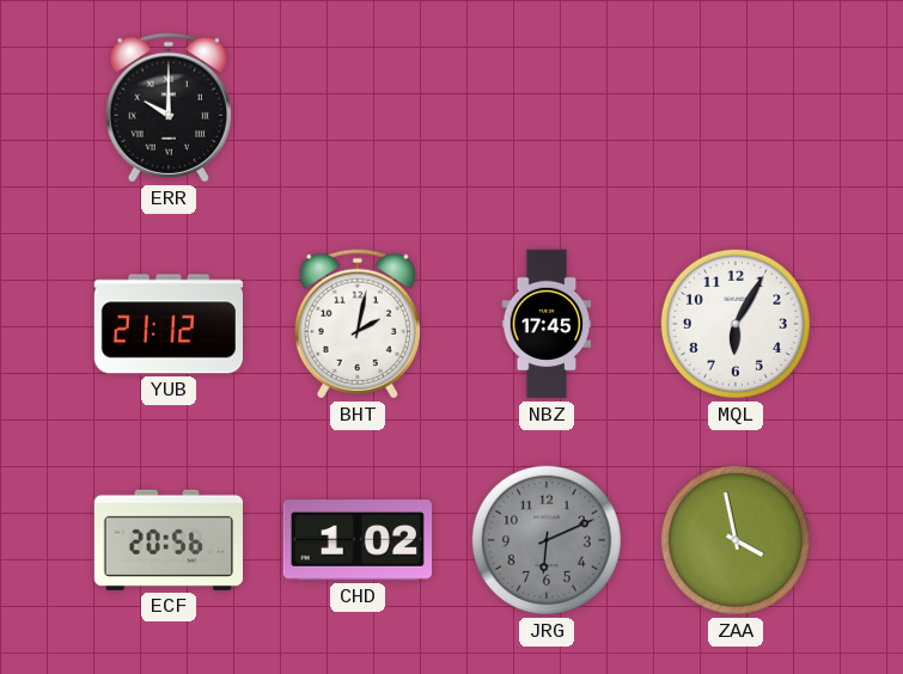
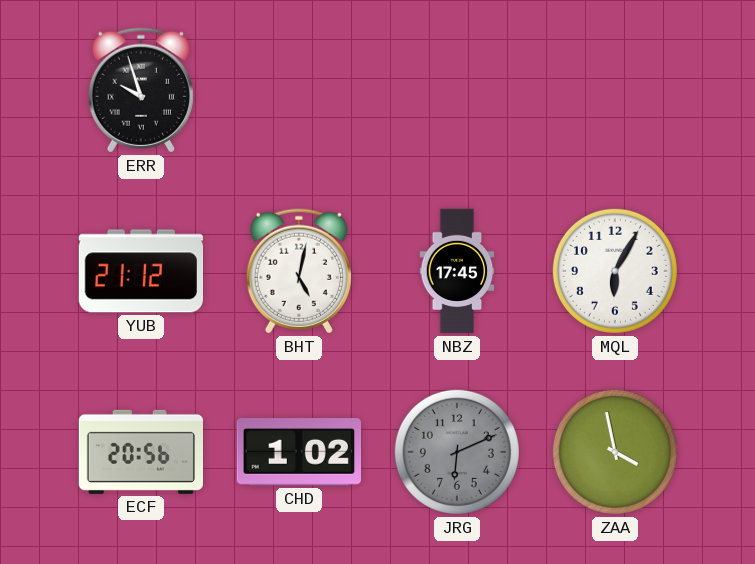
ERR: 10:00 -> 9:57
BHT: 2:02 -> 5:02
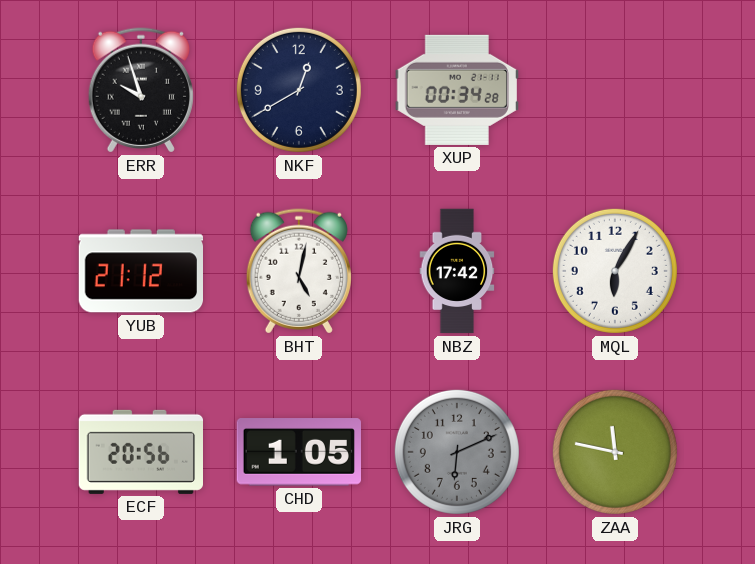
NKF: none -> 12:40
XUP: none -> 00:34
NBZ: 17:45 -> 17:42
CHD: 1:02 -> 1:05
ZAA: 3:58 -> 11:47
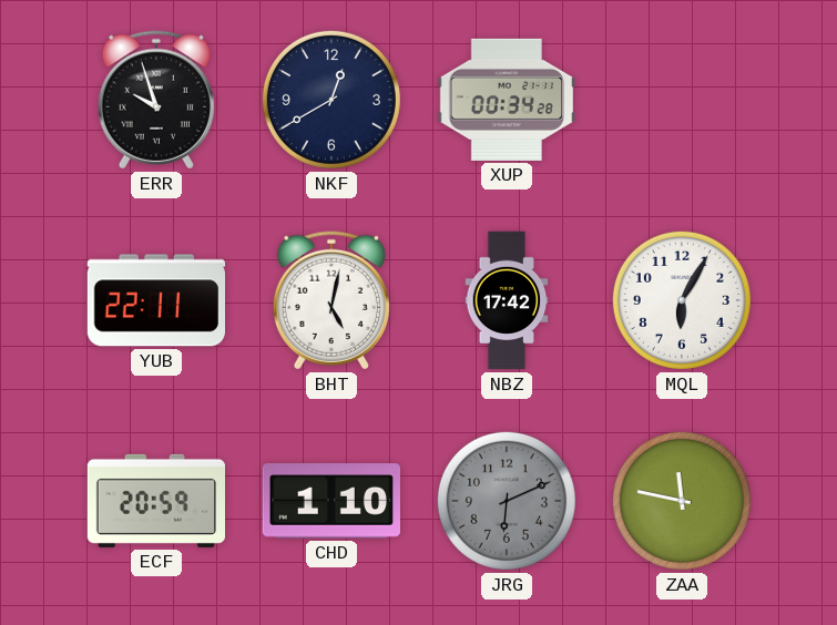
YUB: 21:12 -> 22:11
ECF: 20:56 -> 20:59
CHD: 1:05 -> 1:10
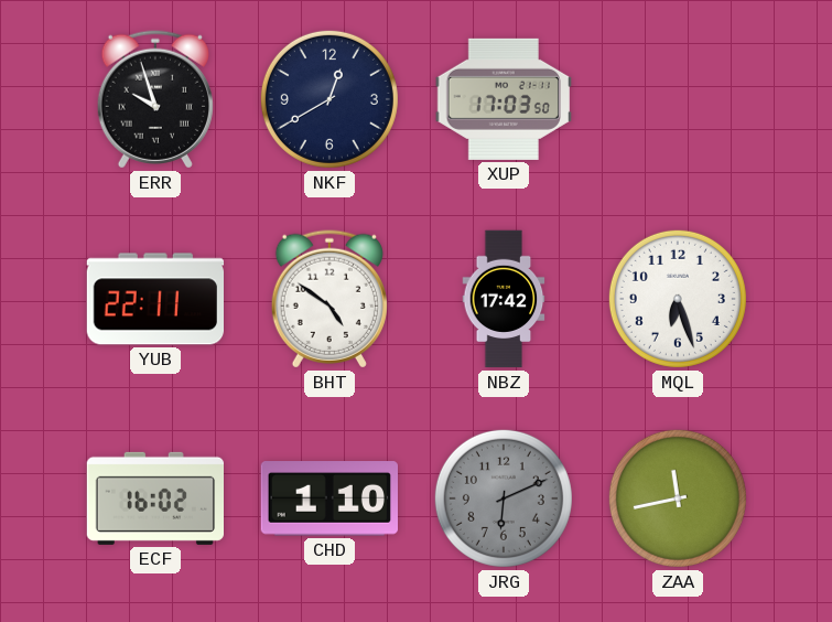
XUP: 00:34 -> 17:03
BHT: 5:02 -> 4:51
MQL: 6:05 -> 6:27
ECF: 20:59 -> 16:02
ZAA: 11:47 -> 11:43
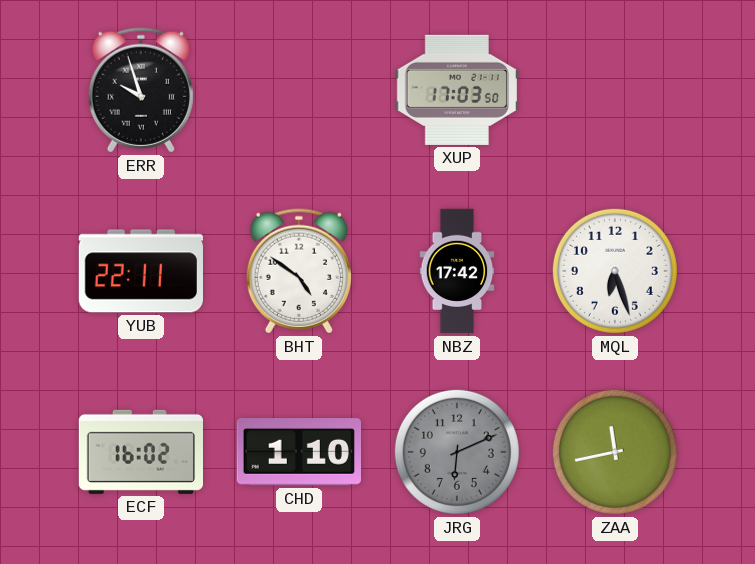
NKF: 12:40 -> none
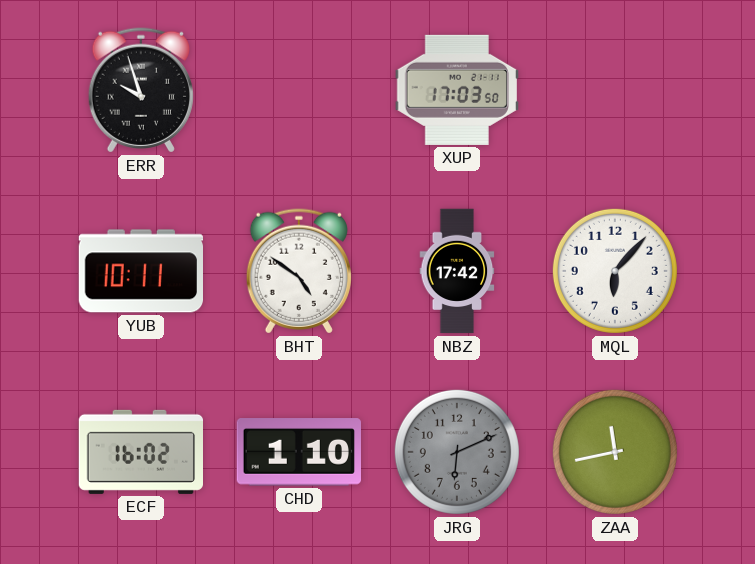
YUB: 22:11 -> 10:11
MQL: 6:27 -> 6:07
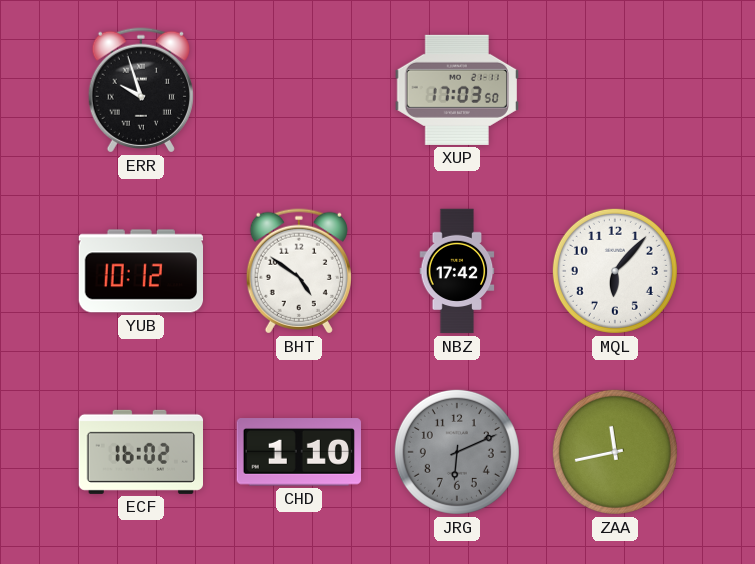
YUB: 10:11 -> 10:12
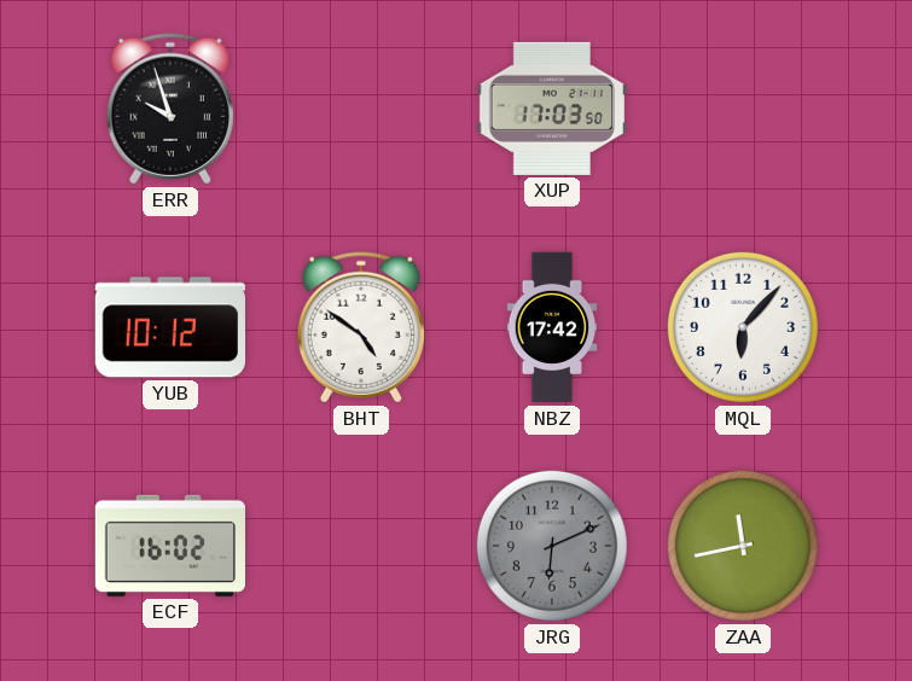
CHD: 1:10 -> none
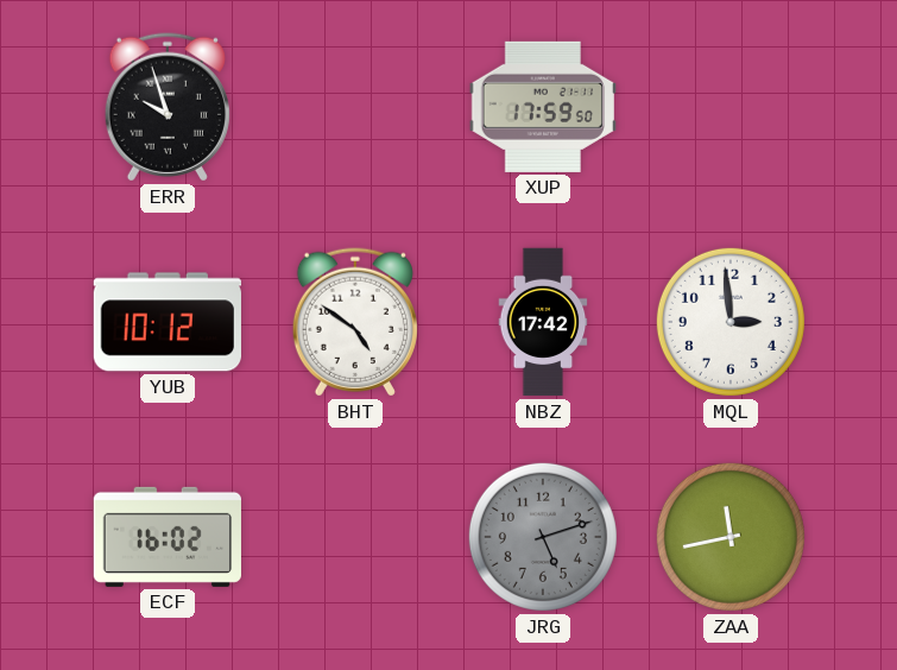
XUP: 17:03 -> 17:59
MQL: 6:07 -> 2:59
JRG: 6:11 -> 5:12
